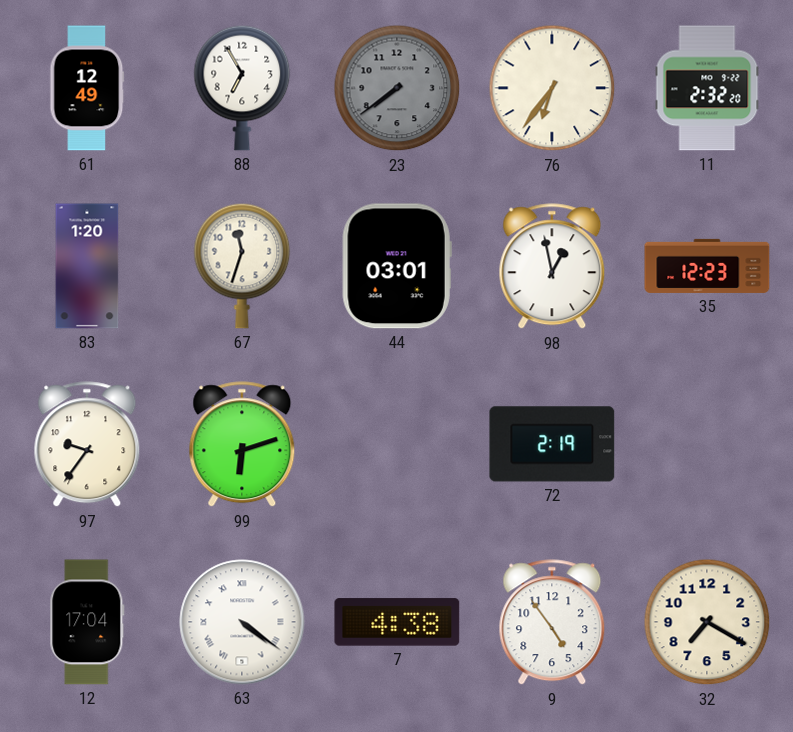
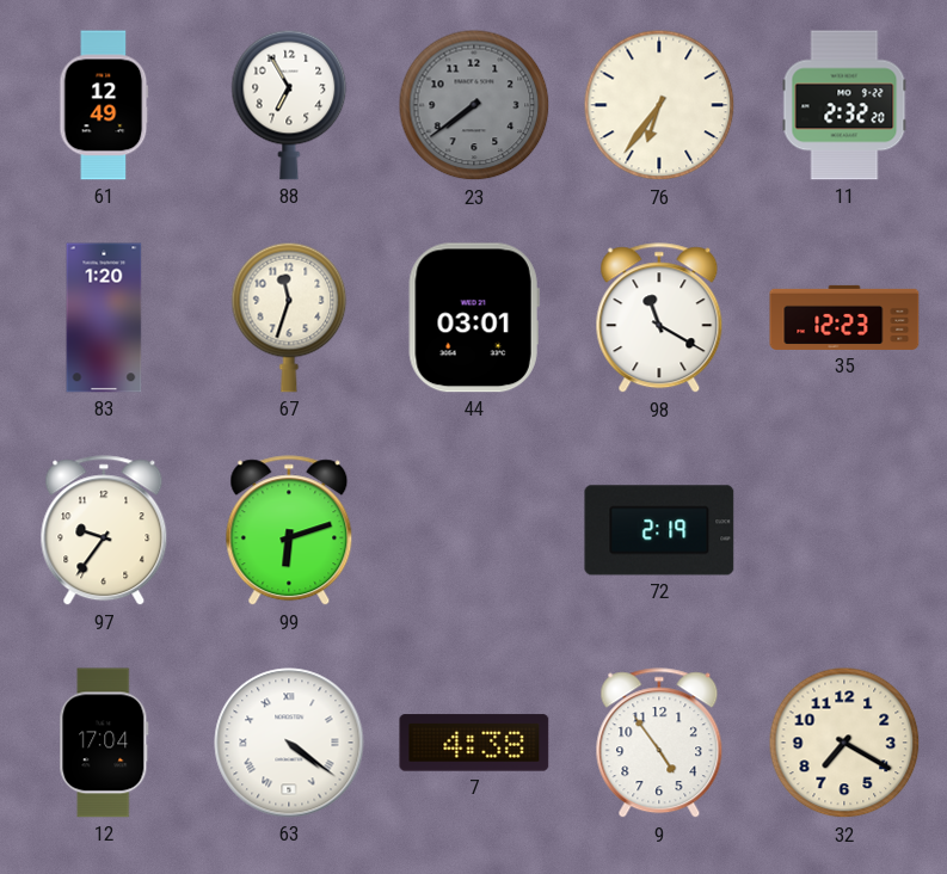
98: 12:58 -> 11:20
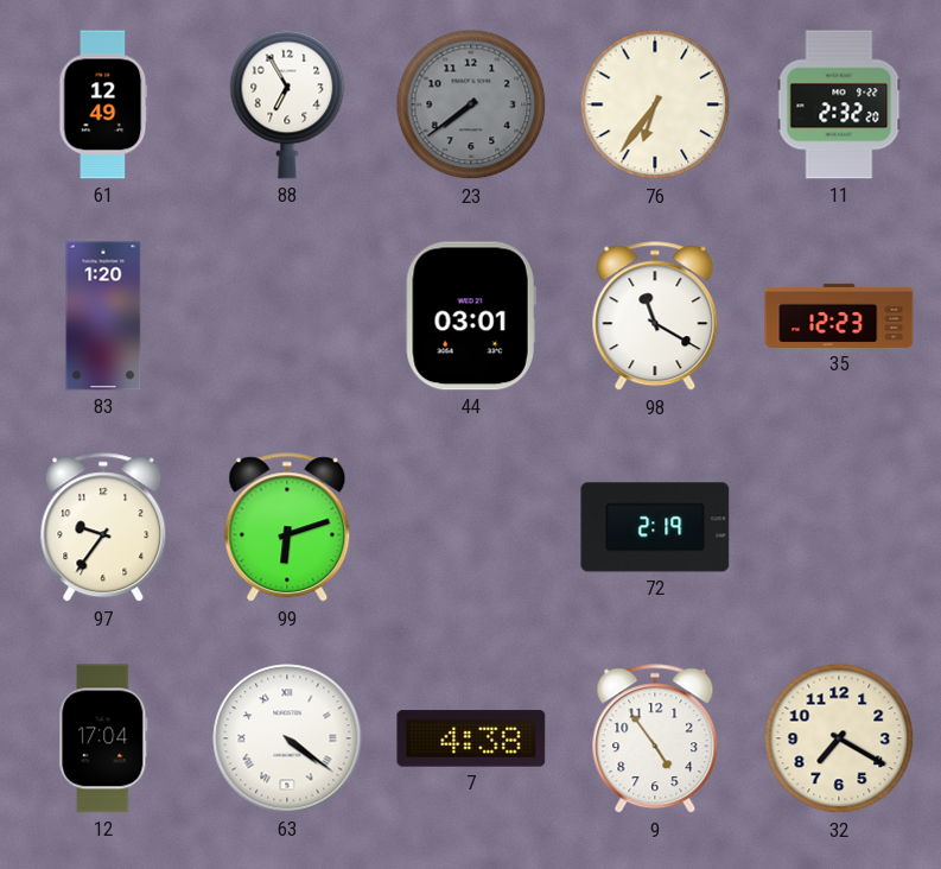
67: 11:33 -> none
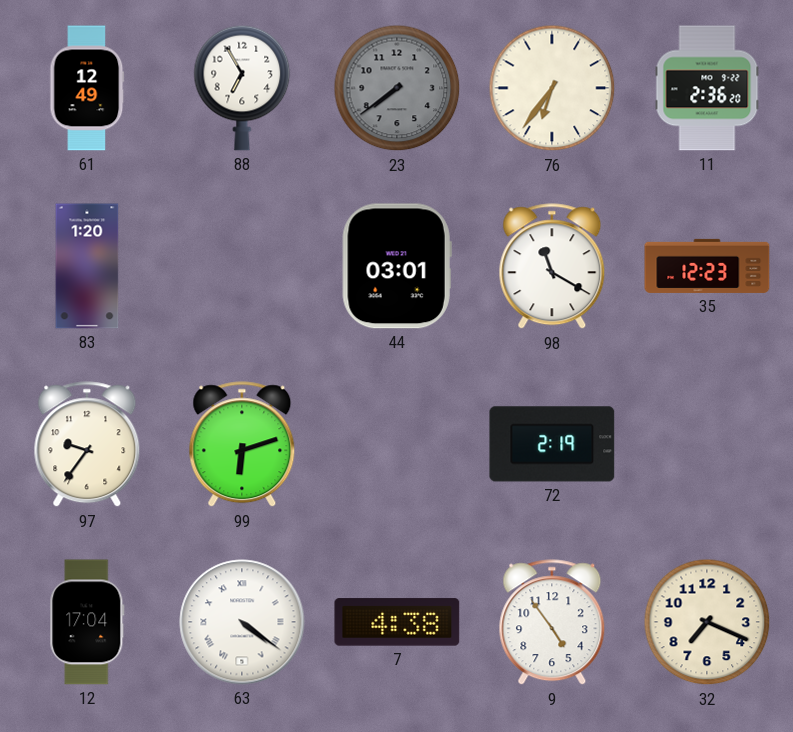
11: 2:32 -> 2:36
32: 7:20 -> 7:19
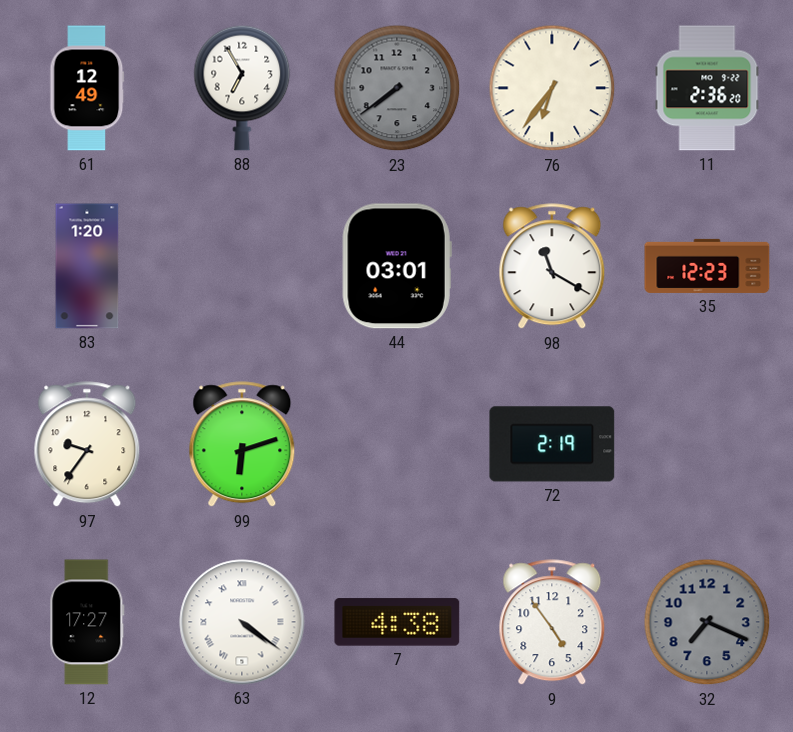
12: 17:04 -> 17:27
32 dial: cream -> grey
